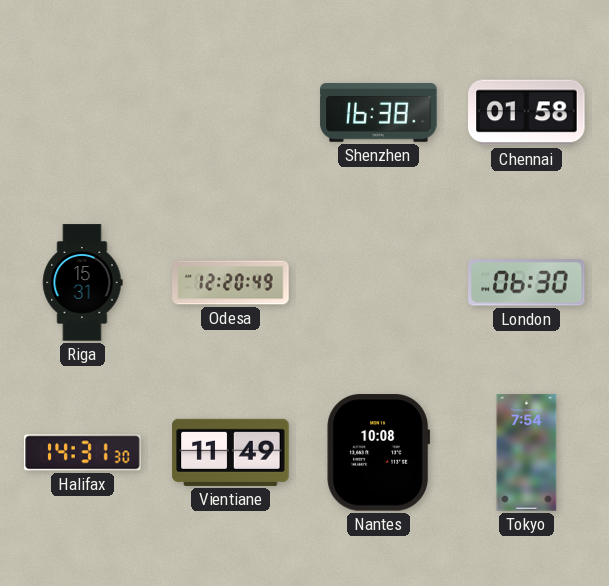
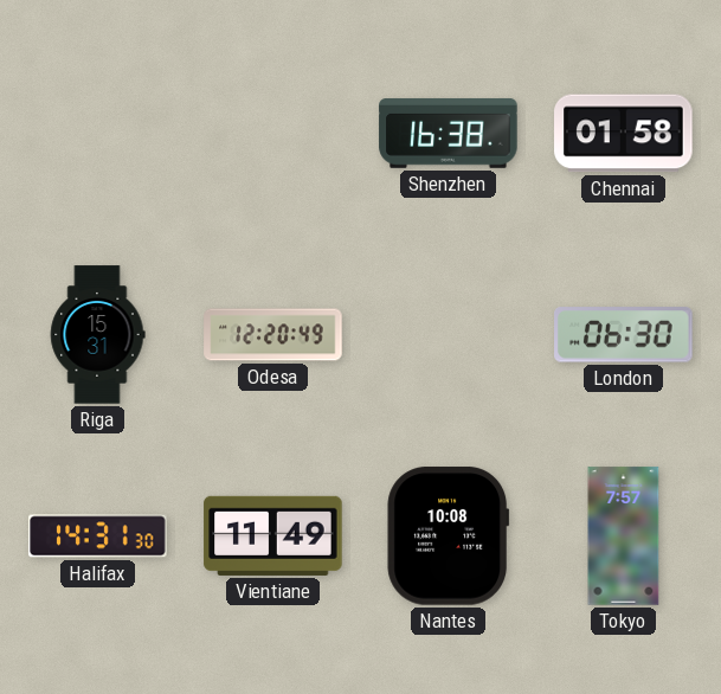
Tokyo: 7:54 -> 7:57
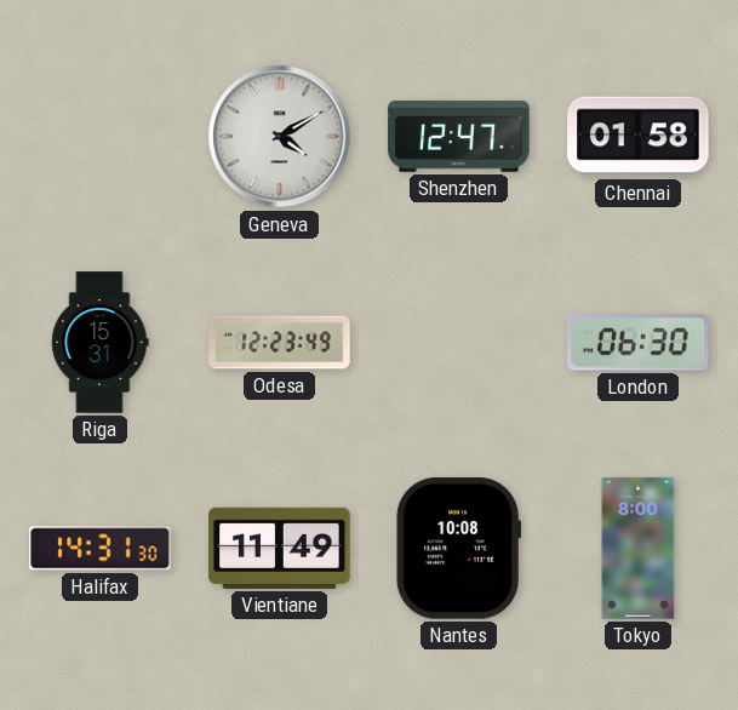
Geneva: none -> 4:10
Shenzhen: 16:38 -> 12:47
Odesa: 12:20 -> 12:23
Tokyo: 7:57 -> 8:00
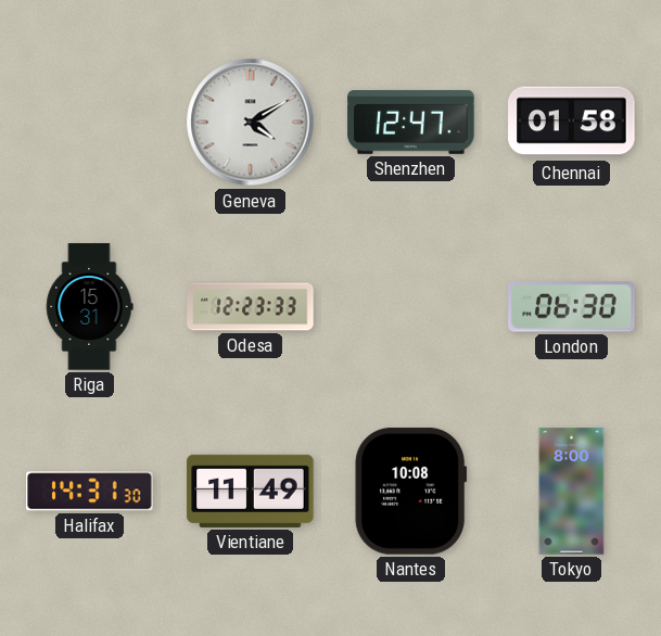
Odesa: 12:23:49 -> 12:23:33
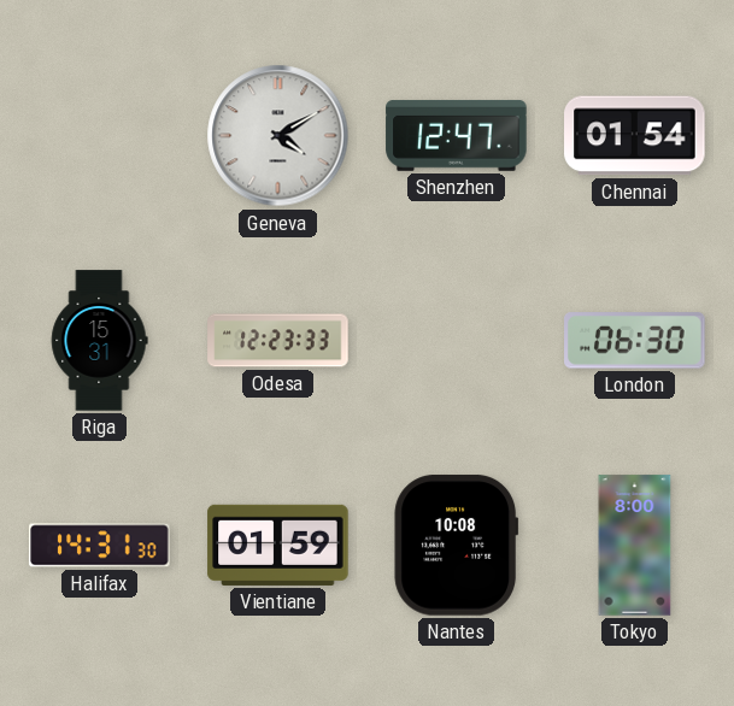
Chennai: 01:58 -> 01:54
Vientiane: 11:49 -> 01:59
